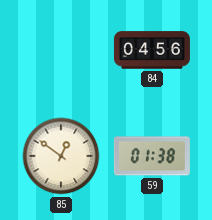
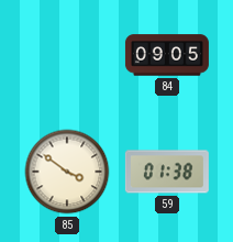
84: 04:56 -> 09:05
85: 12:51 -> 3:51
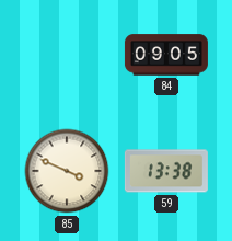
85: 3:51 -> 3:49
59: 01:38 -> 13:38
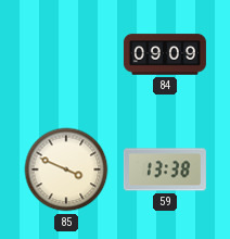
84: 09:05 -> 09:09
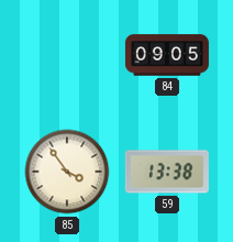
84: 09:09 -> 09:05
85: 3:49 -> 3:54
